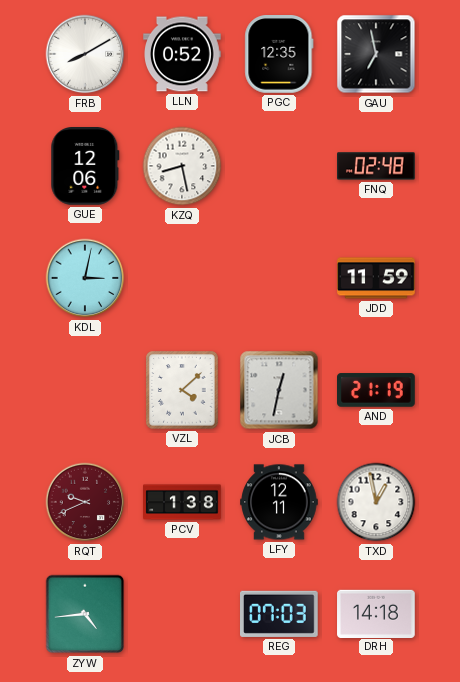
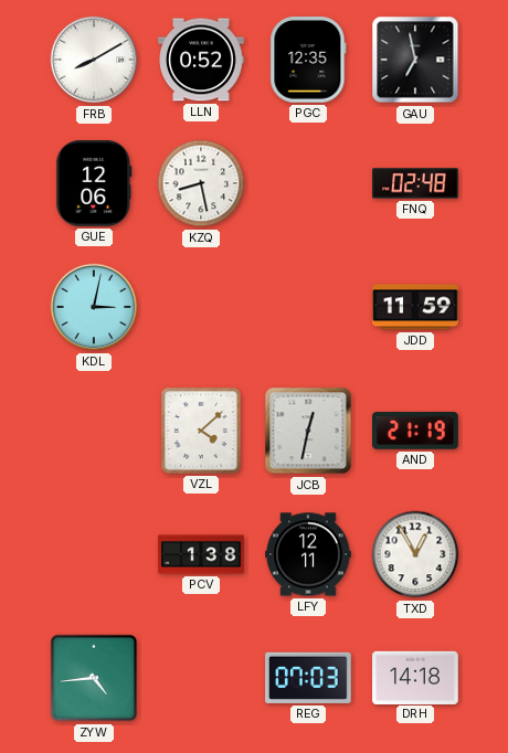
RQT: 9:41 -> none
TXD: 12:58 -> 12:55
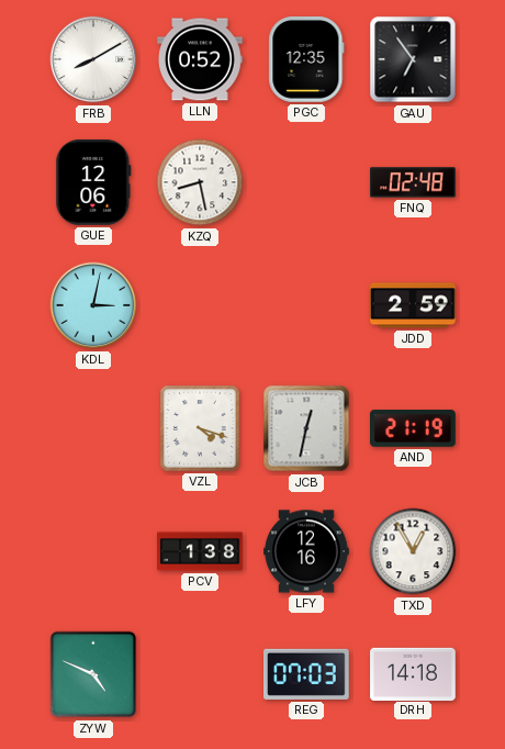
GAU: 6:58 -> 6:54
JDD: 11:59 -> 2:59
VZL: 4:08 -> 4:18
LFY: 12:11 -> 12:16
ZYW: 4:44 -> 4:49
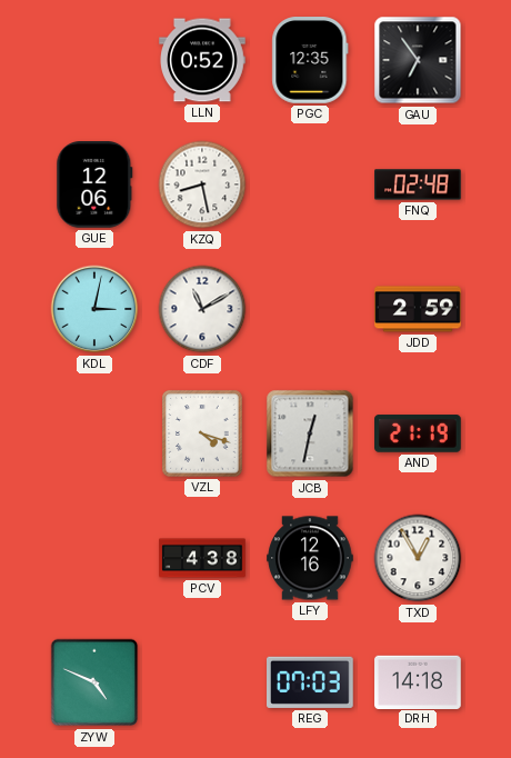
FRB: 8:10 -> none
CDF: none -> 11:10
PCV: 1:38 -> 4:38
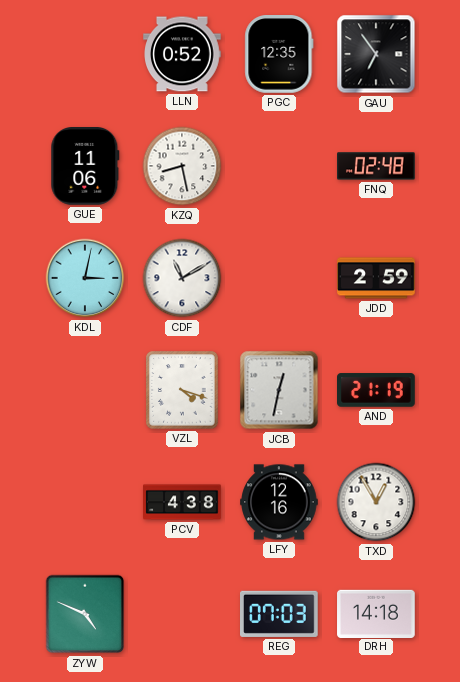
GUE: 12:06 -> 11:06
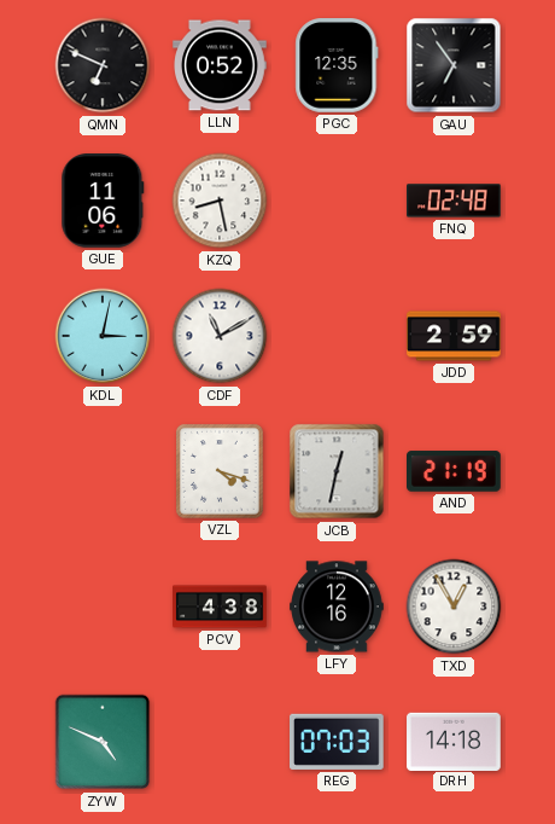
QMN: none -> 6:49
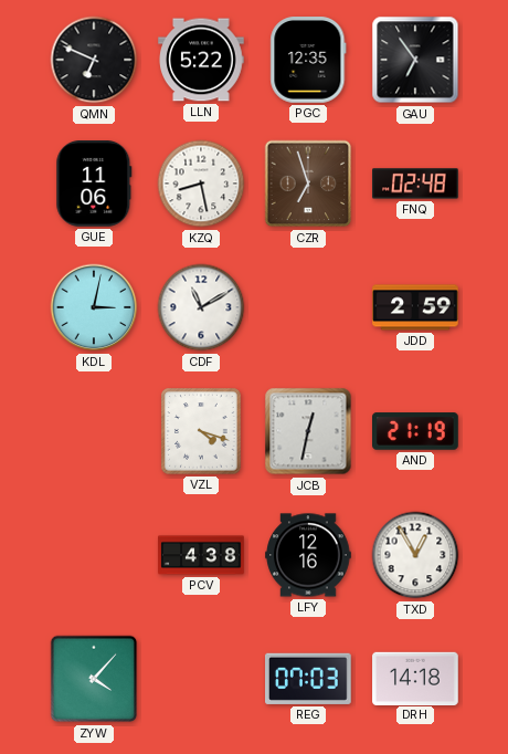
LLN: 0:52 -> 5:22
CZR: none -> 6:57
ZYW: 4:49 -> 4:07
